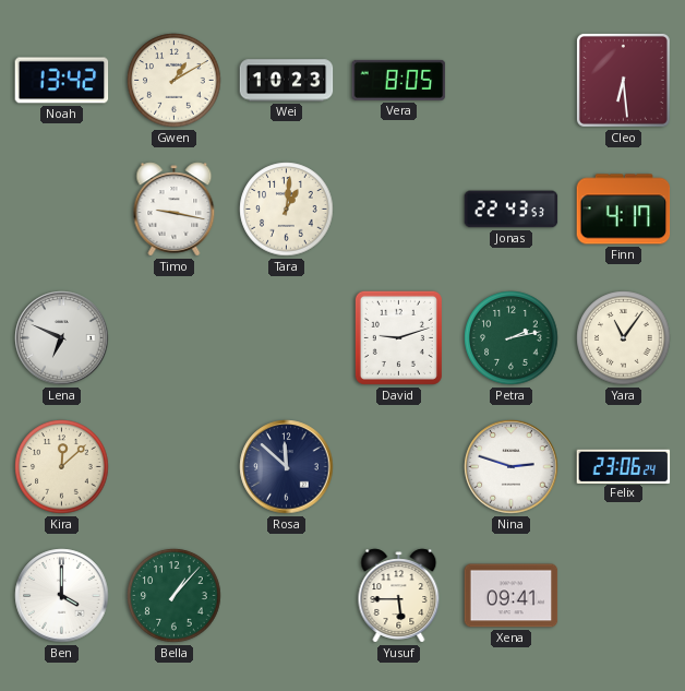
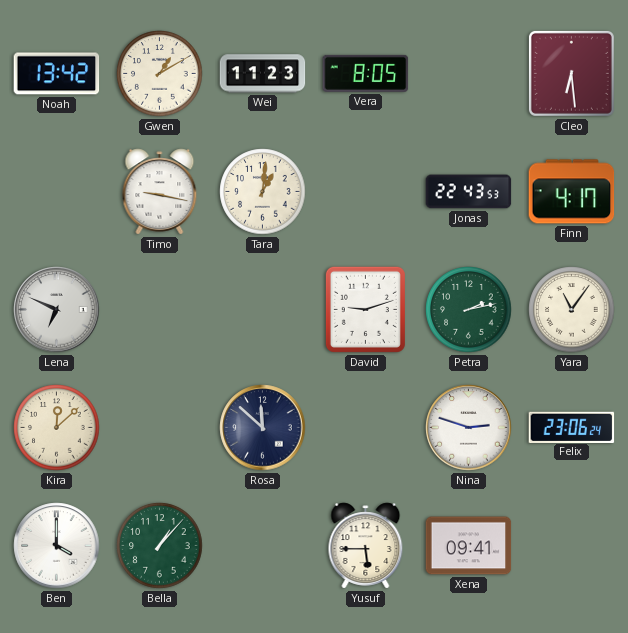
Wei: 10:23 -> 11:23
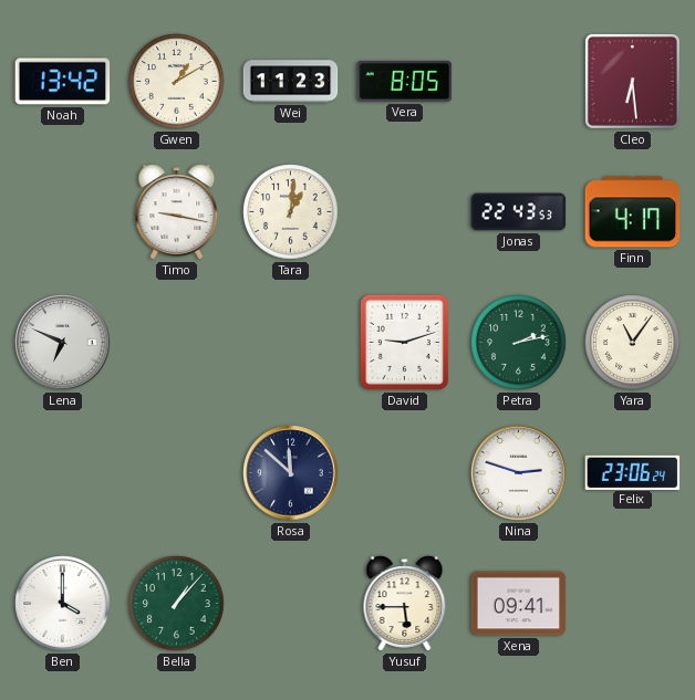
Kira: 12:08 -> none
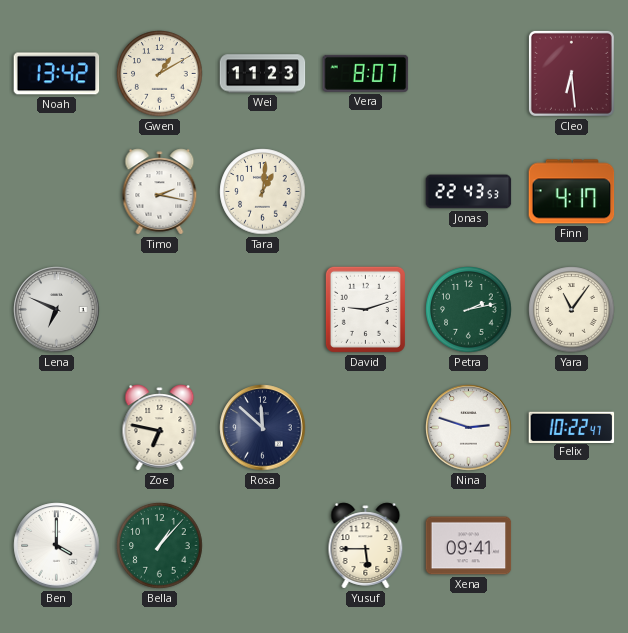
Vera: 8:05 -> 8:07
Timo: 9:17 -> 2:17
Zoe: none -> 6:47
Felix: 23:06 -> 10:22
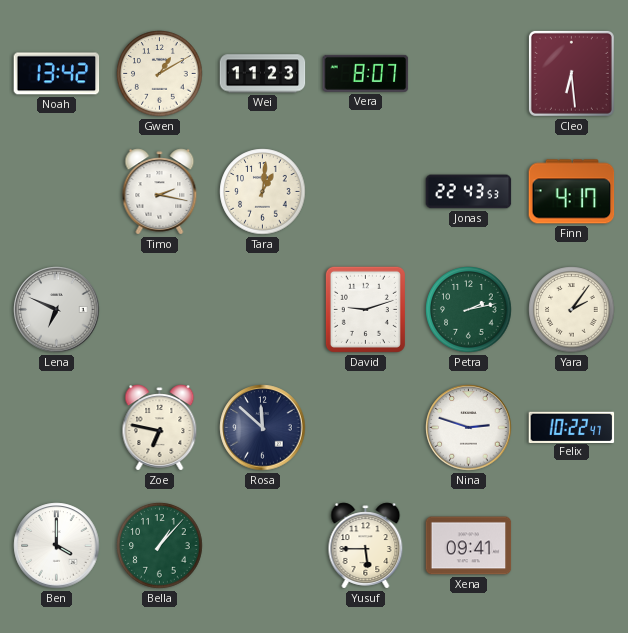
Yara: 11:06 -> 2:06
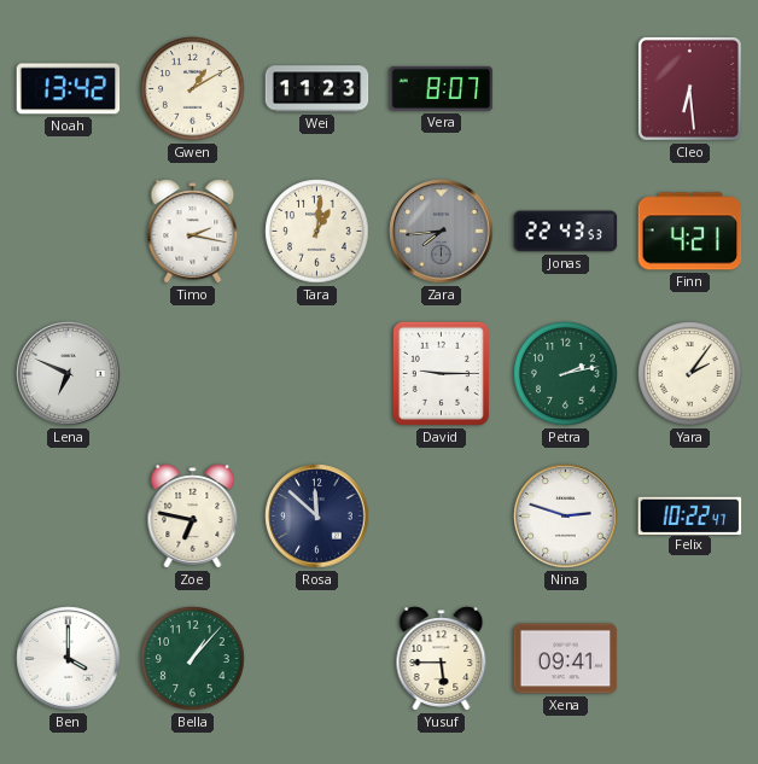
Zara: none -> 7:44
Finn: 4:17 -> 4:21
David: 9:12 -> 9:15
